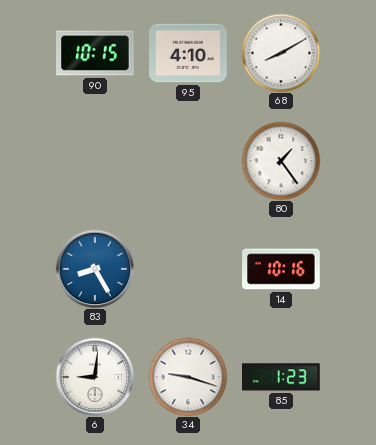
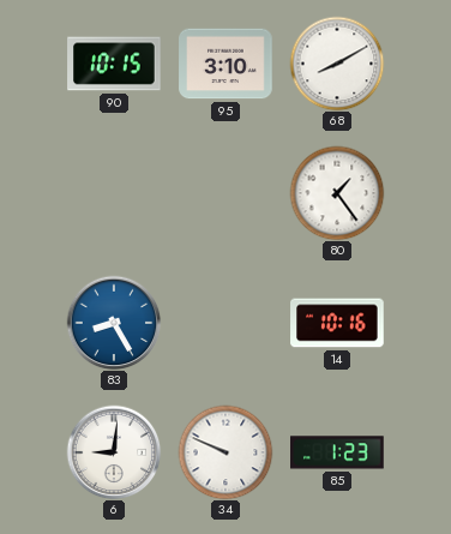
95: 4:10 -> 3:10
34: 9:18 -> 9:49
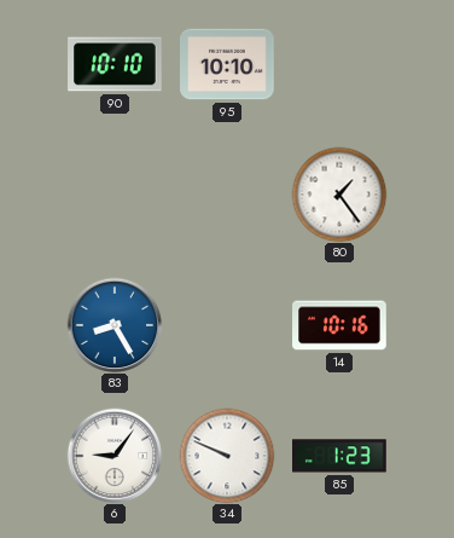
90: 10:15 -> 10:10
95: 3:10 -> 10:10
68: 8:10 -> none
6: 9:01 -> 9:06
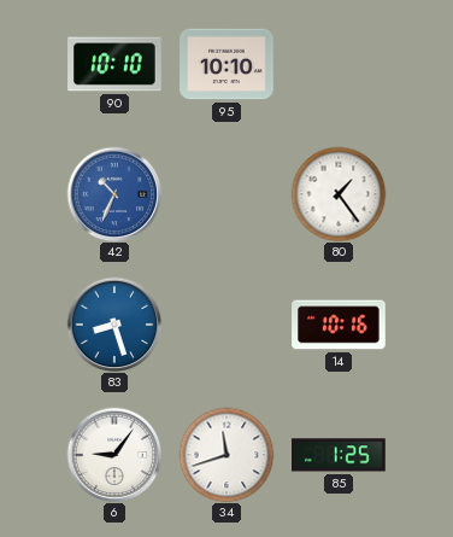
42: none -> 10:34
83: 8:25 -> 8:27
34: 9:49 -> 11:42
85: 1:23 -> 1:25
